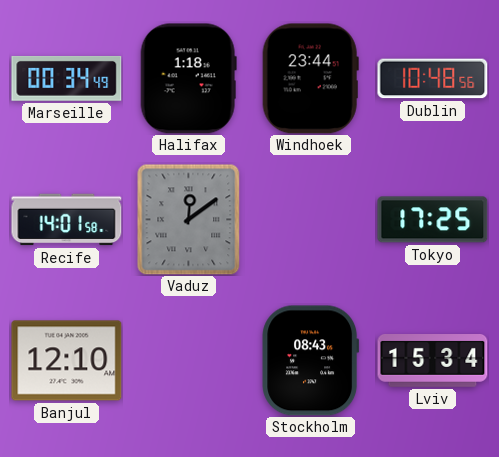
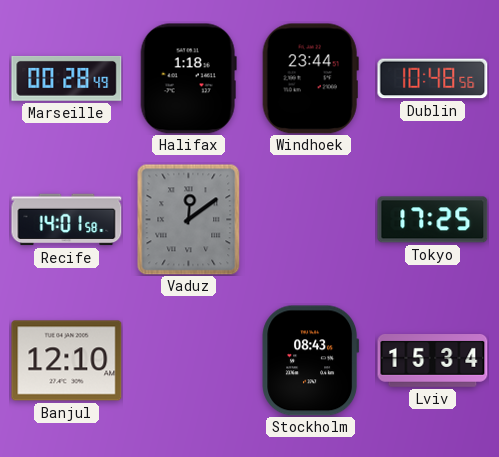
Marseille: 00:34 -> 00:28
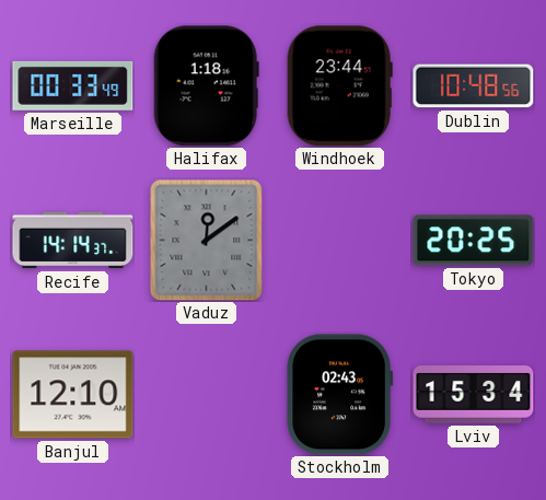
Marseille: 00:28 -> 00:33
Recife: 14:01 -> 14:14
Tokyo: 17:25 -> 20:25
Stockholm: 08:43 -> 02:43
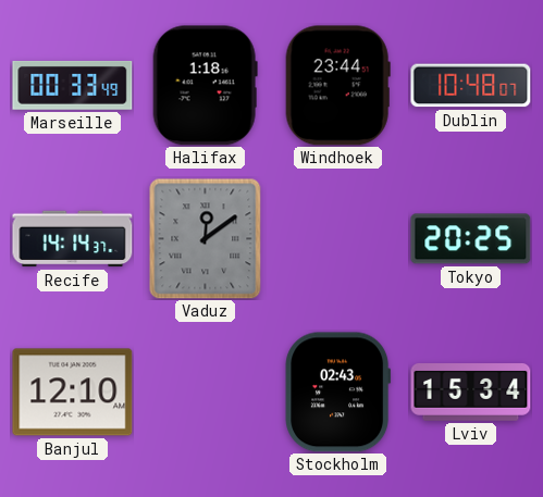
Dublin: 10:48:56 -> 10:48:07
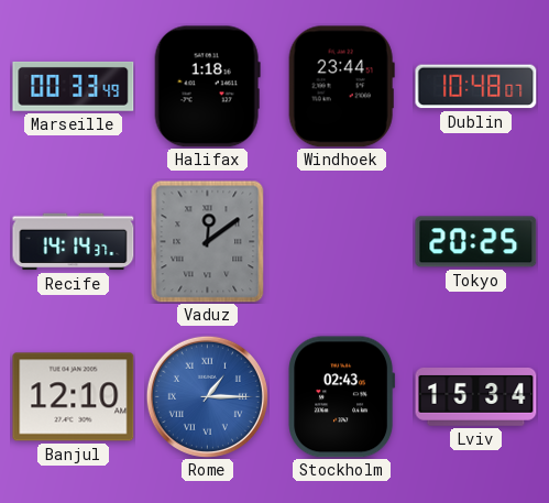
Rome: none -> 1:15
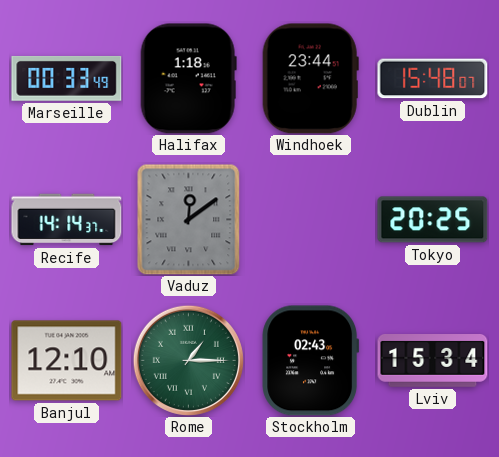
Dublin: 10:48 -> 15:48
Rome dial: blue -> green
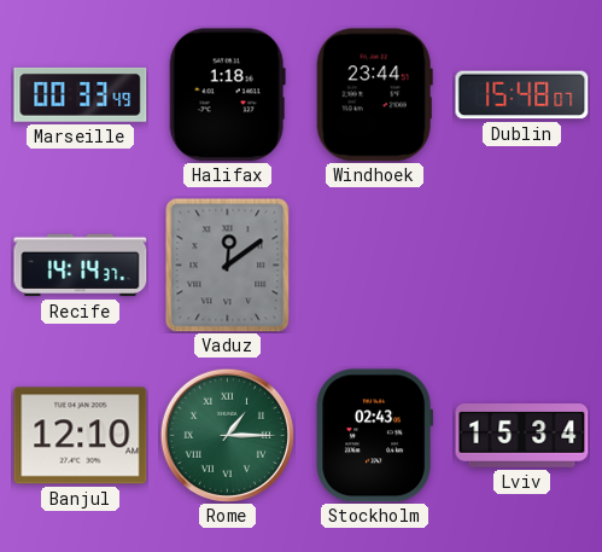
Tokyo: 20:25 -> none
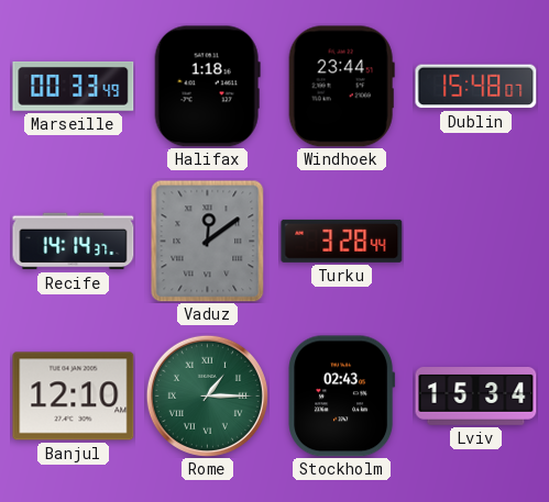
Turku: none -> 3:28
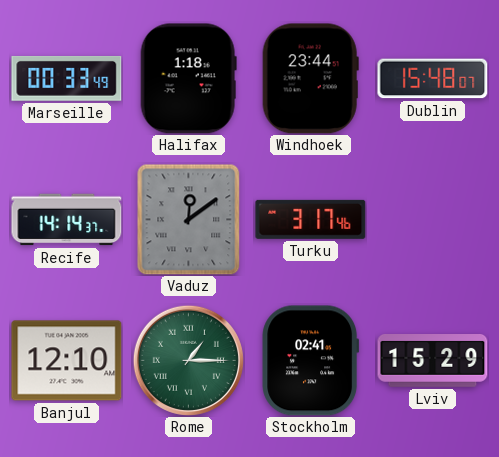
Turku: 3:28 -> 3:17
Stockholm: 02:43 -> 02:41
Lviv: 15:34 -> 15:29
